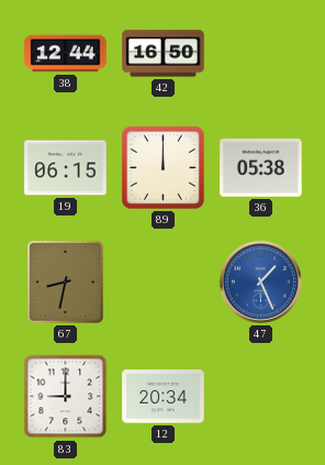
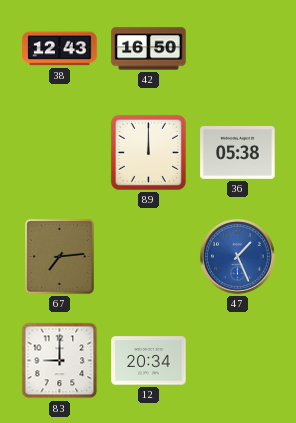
38: 12:44 -> 12:43
19: 06:15 -> none
67: 8:32 -> 7:14
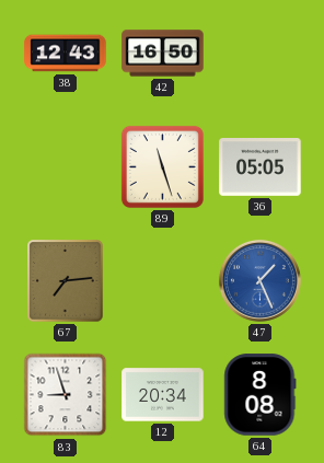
89: 12:00 -> 11:27
36: 05:38 -> 05:05
83: 9:00 -> 8:57
64: none -> 8:08
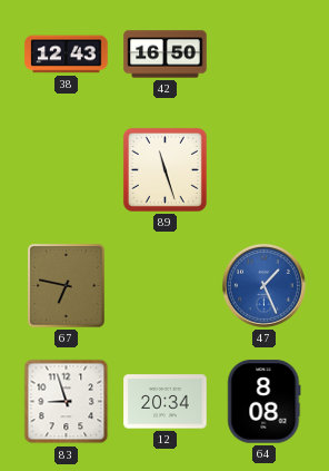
36: 05:05 -> none
67: 7:14 -> 6:47
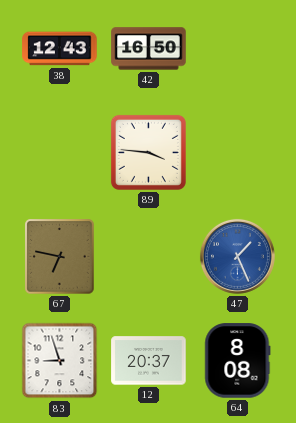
89: 11:27 -> 3:46
12: 20:34 -> 20:37
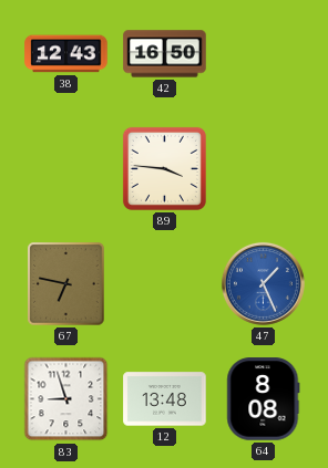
12: 20:37 -> 13:48
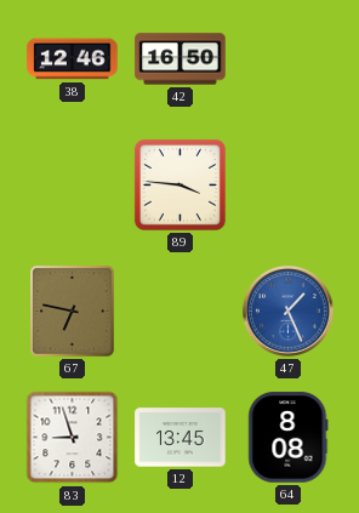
38: 12:43 -> 12:46
12: 13:48 -> 13:45
